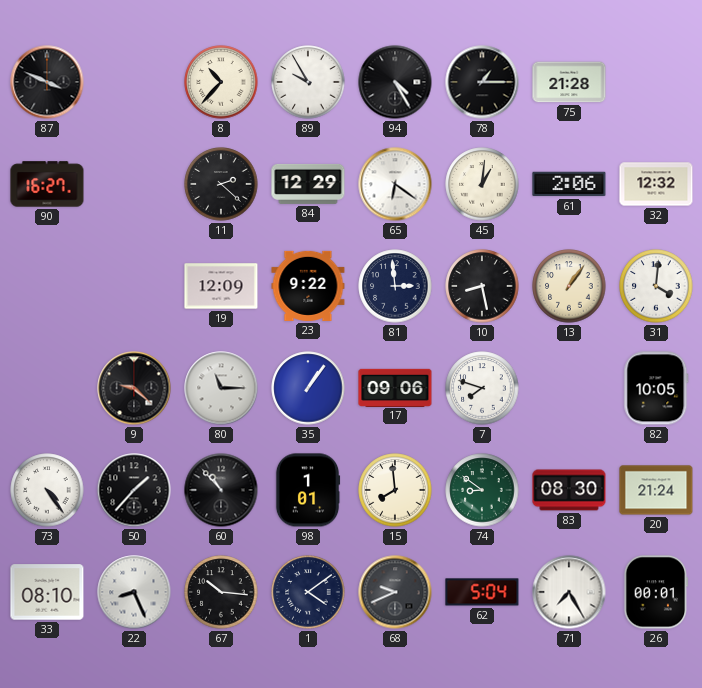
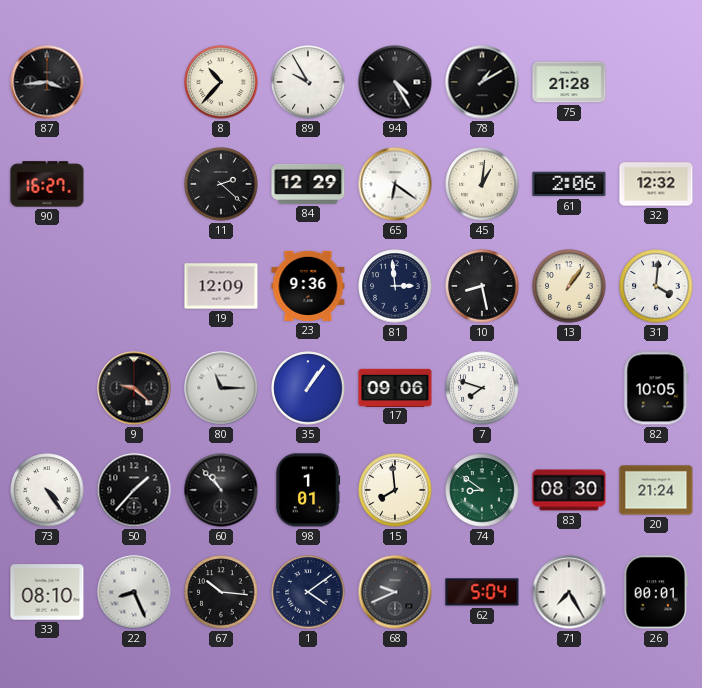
87: 3:49 -> 3:44
78: 1:15 -> 1:10
23: 9:22 -> 9:36
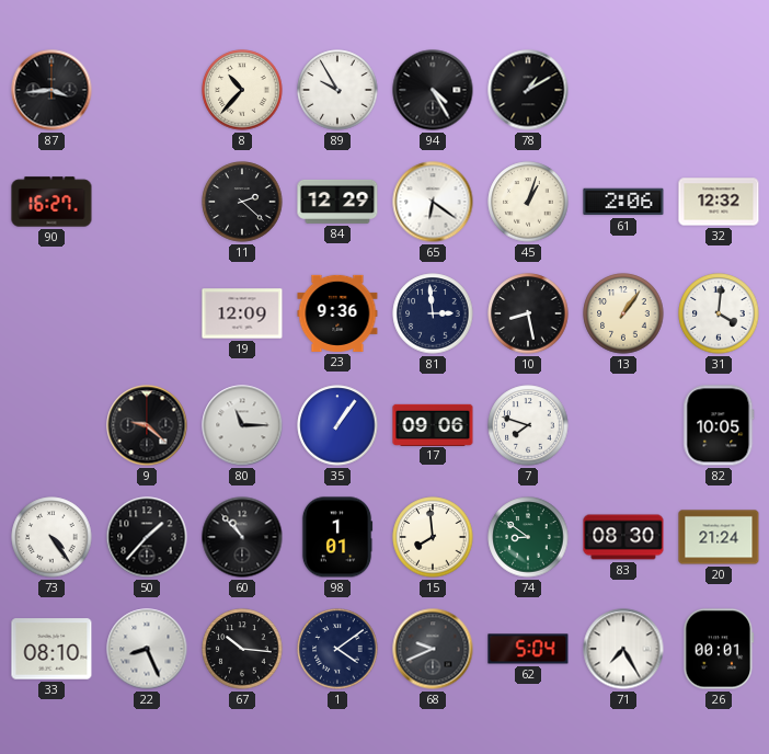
75: 21:28 -> none
45: 1:01 -> 1:03
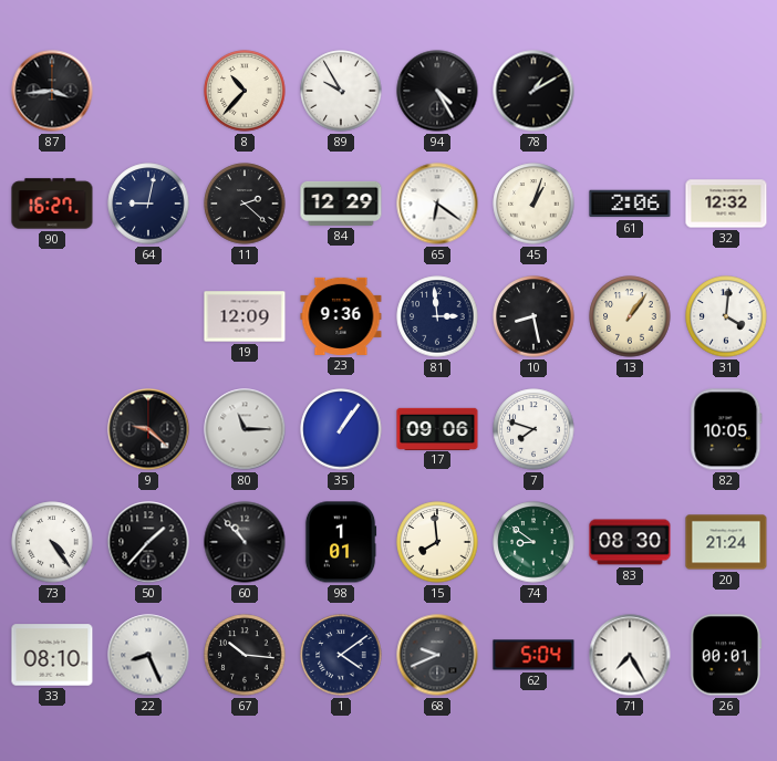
64: none -> 9:02
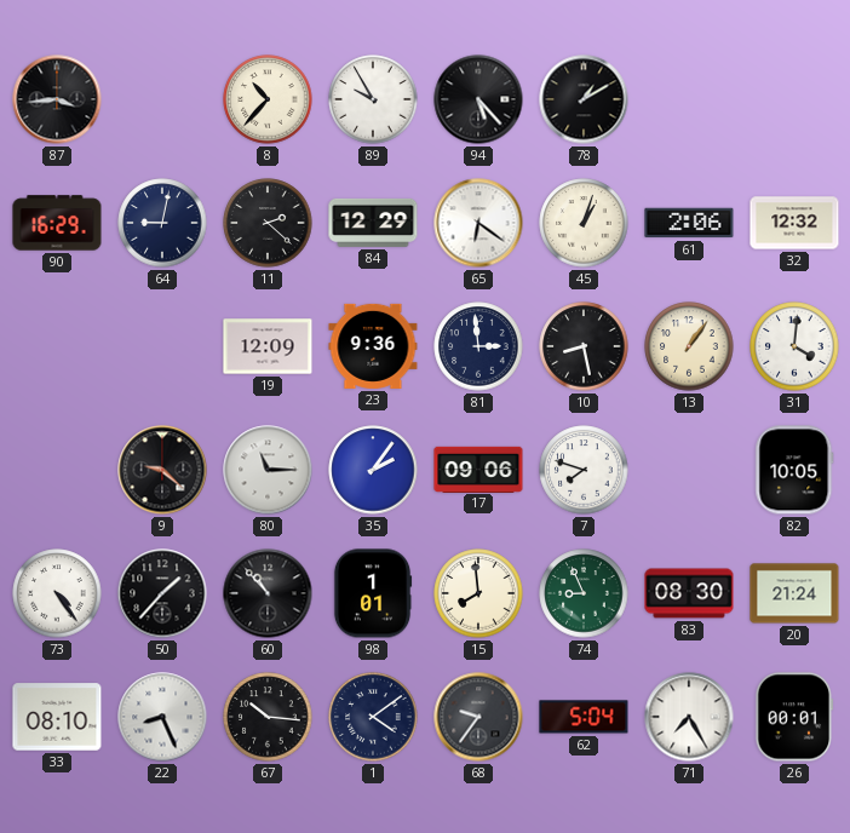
94: 4:25 -> 5:23
90: 16:27 -> 16:29
35: 1:06 -> 2:06
74: 8:51 -> 8:56
68: 9:41 -> 9:36
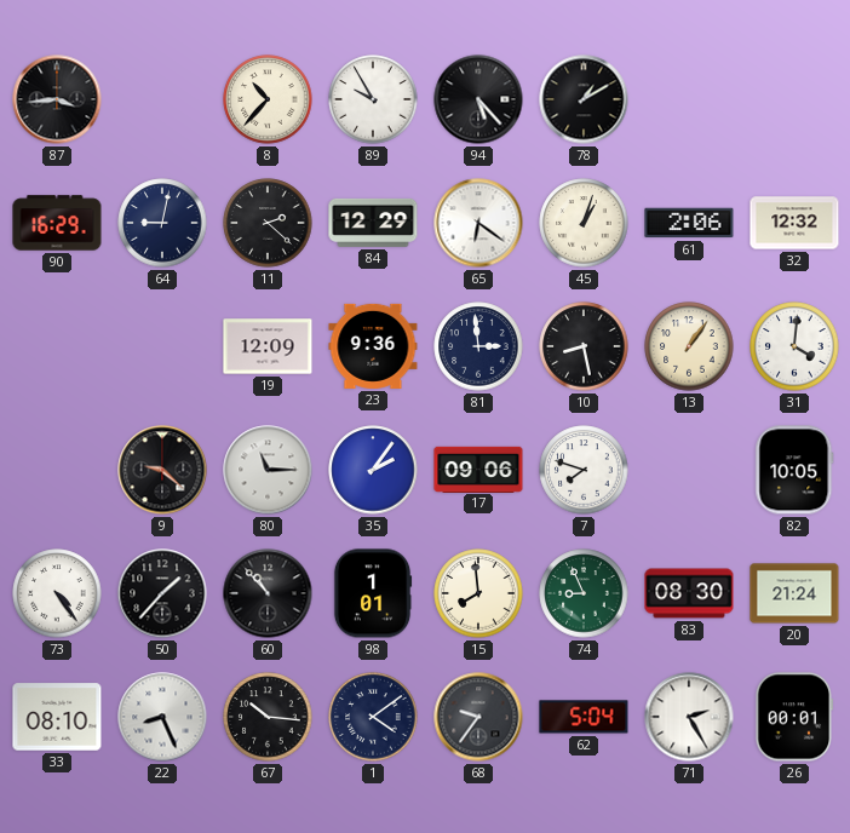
71: 7:25 -> 2:25
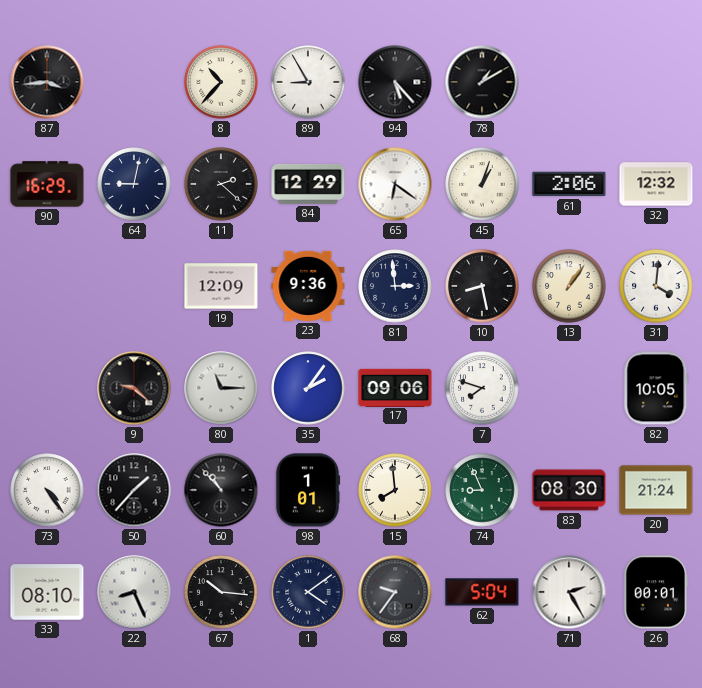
89: 9:55 -> 8:55
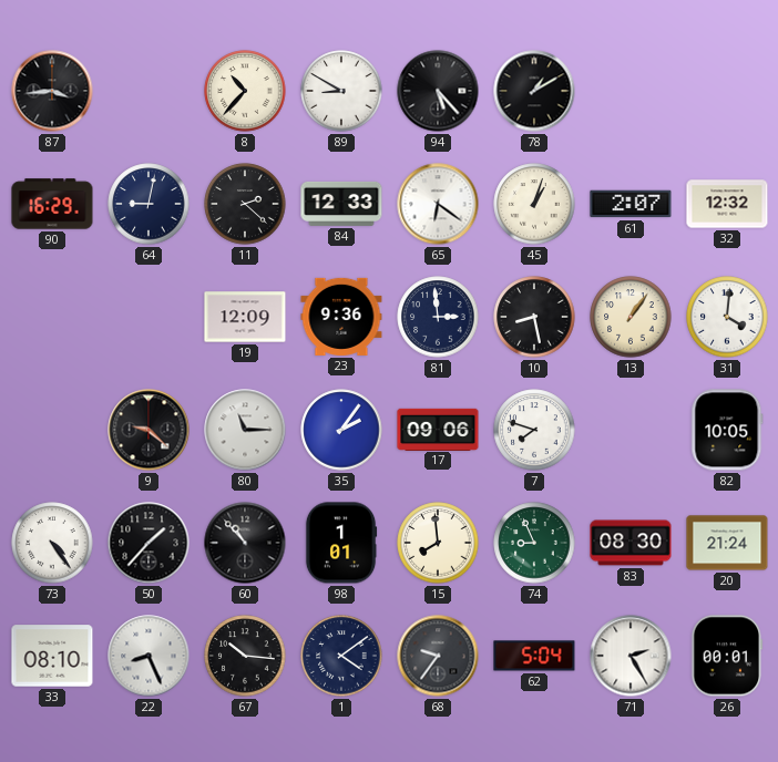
89: 8:55 -> 8:50
84: 12:29 -> 12:33
61: 2:06 -> 2:07
